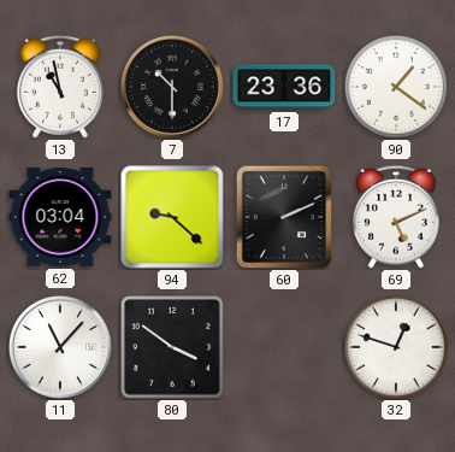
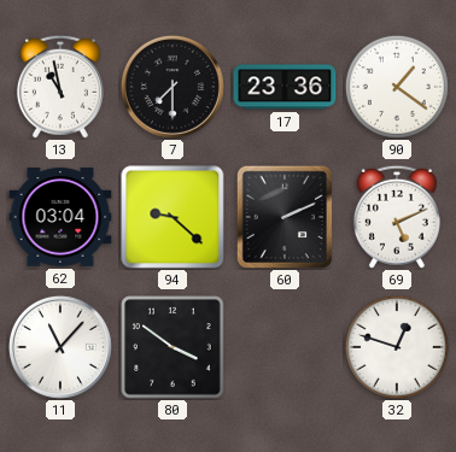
7: 10:30 -> 7:30
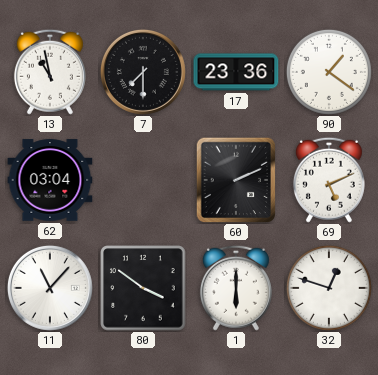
94: 9:22 -> none
1: none -> 6:00
